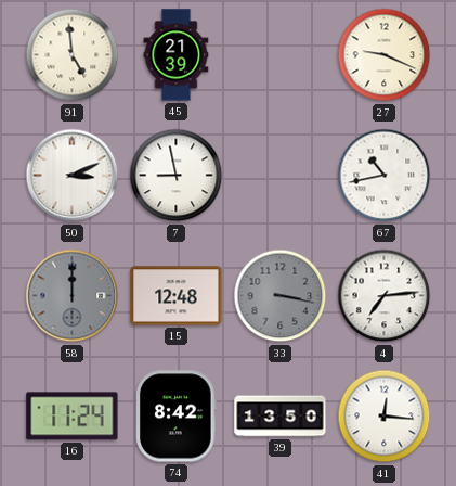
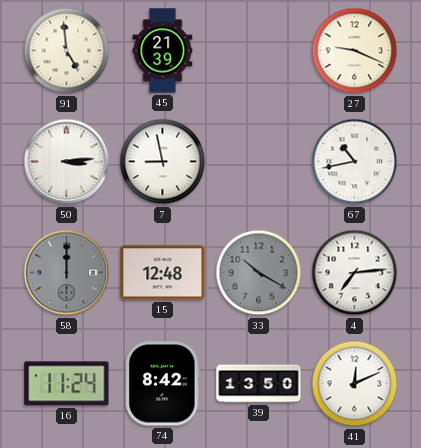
50: 3:11 -> 3:14
33: 3:17 -> 10:20
41: 12:16 -> 12:11
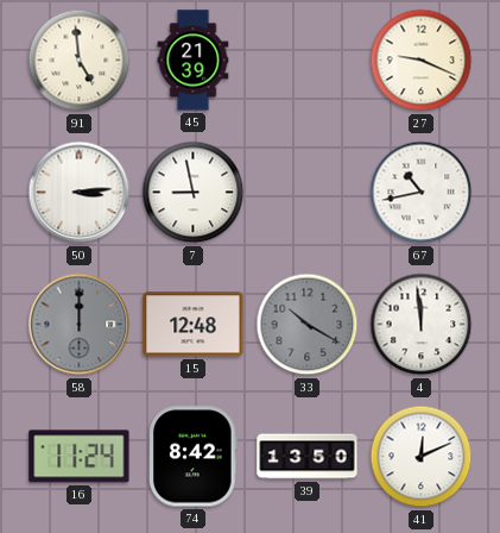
4: 7:14 -> 11:59
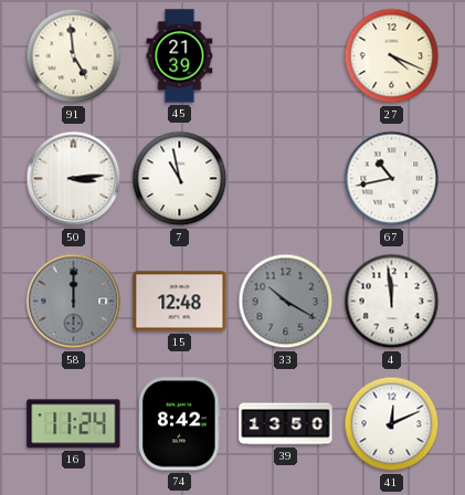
27: 9:19 -> 4:19
7: 8:58 -> 10:58
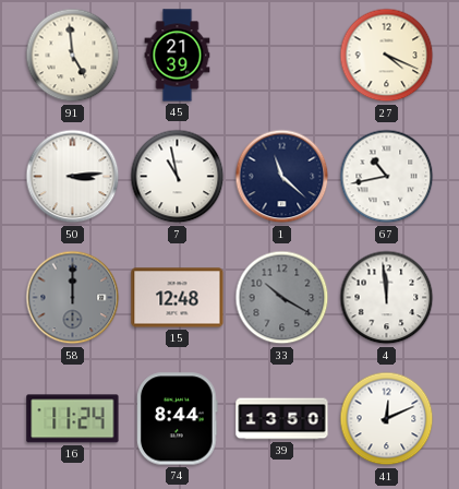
1: none -> 11:22
74: 8:42 -> 8:44
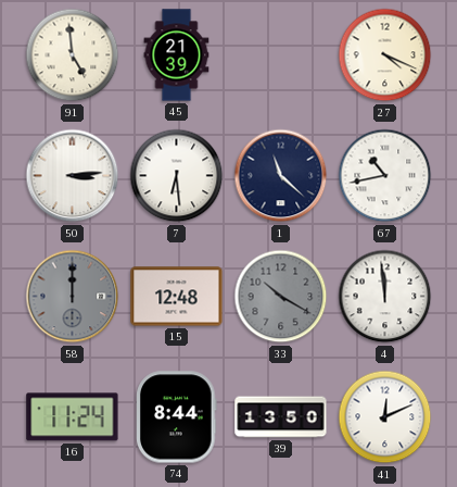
7: 10:58 -> 6:29
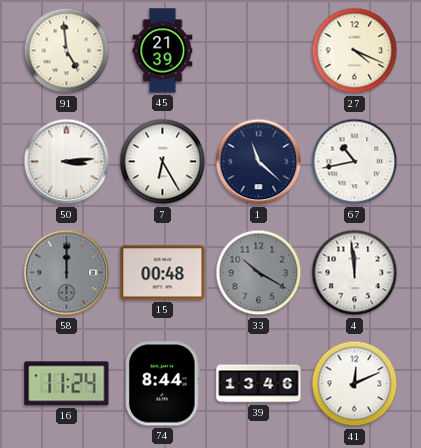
7: 6:29 -> 6:25
15: 12:48 -> 00:48
39: 13:50 -> 13:46
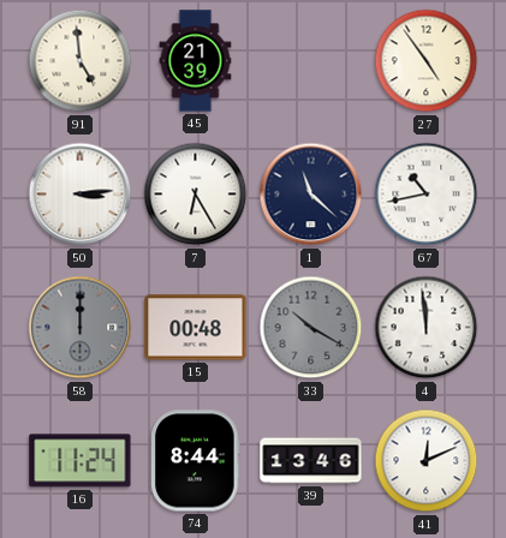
27: 4:19 -> 4:54
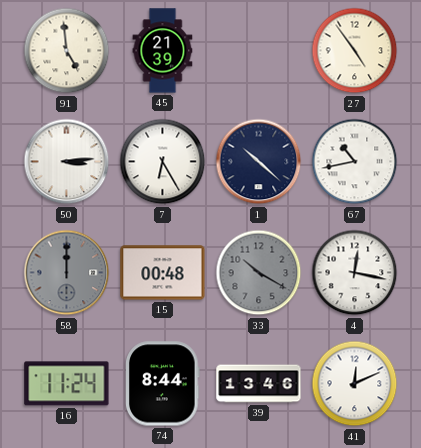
1: 11:22 -> 10:22
4: 11:59 -> 12:17
